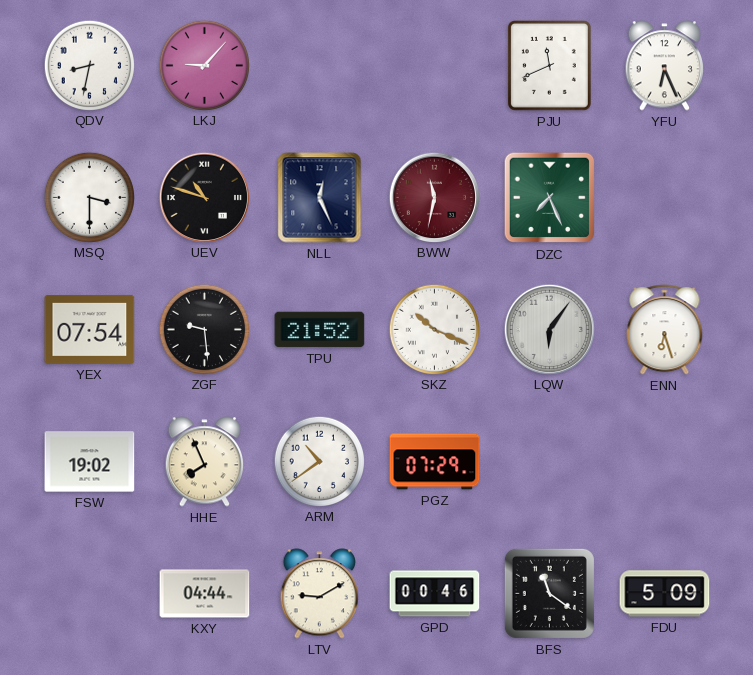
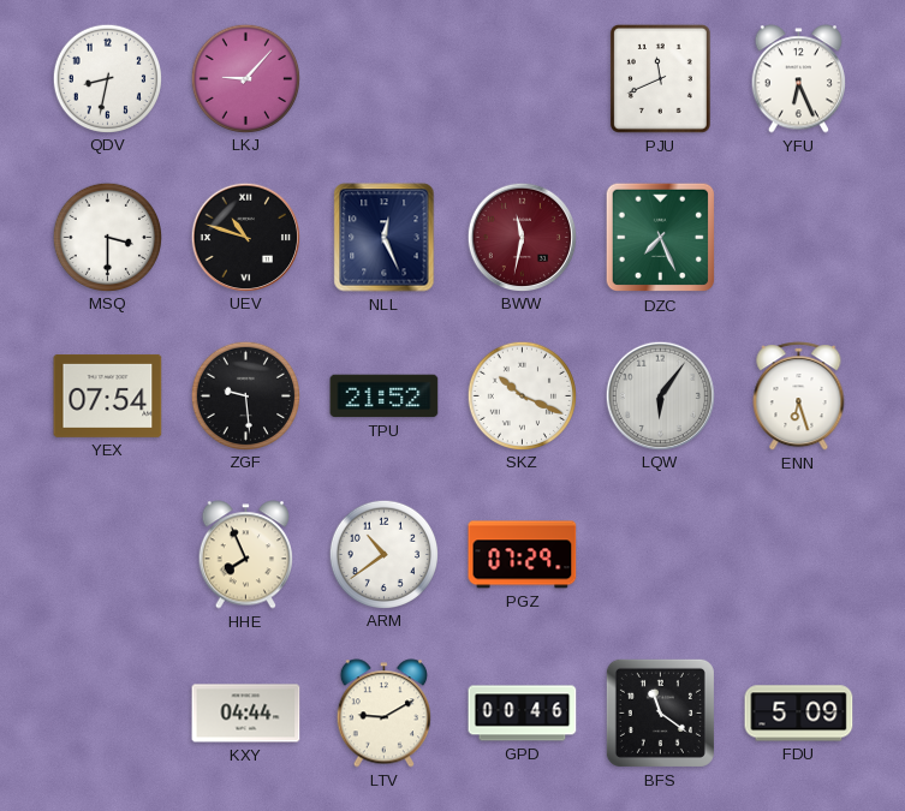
FSW: 19:02 -> none
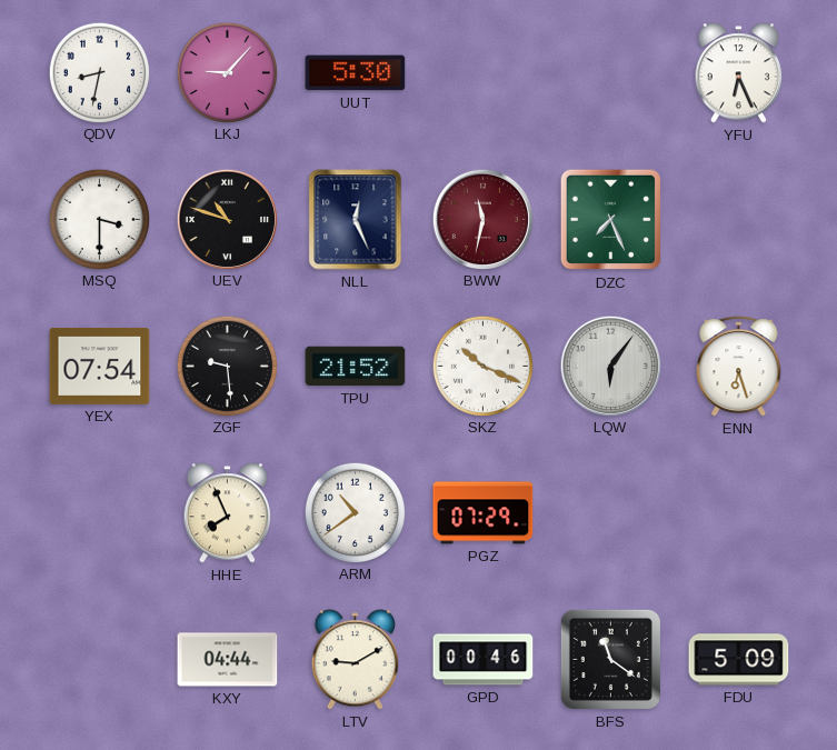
UUT: none -> 5:30
PJU: 11:41 -> none
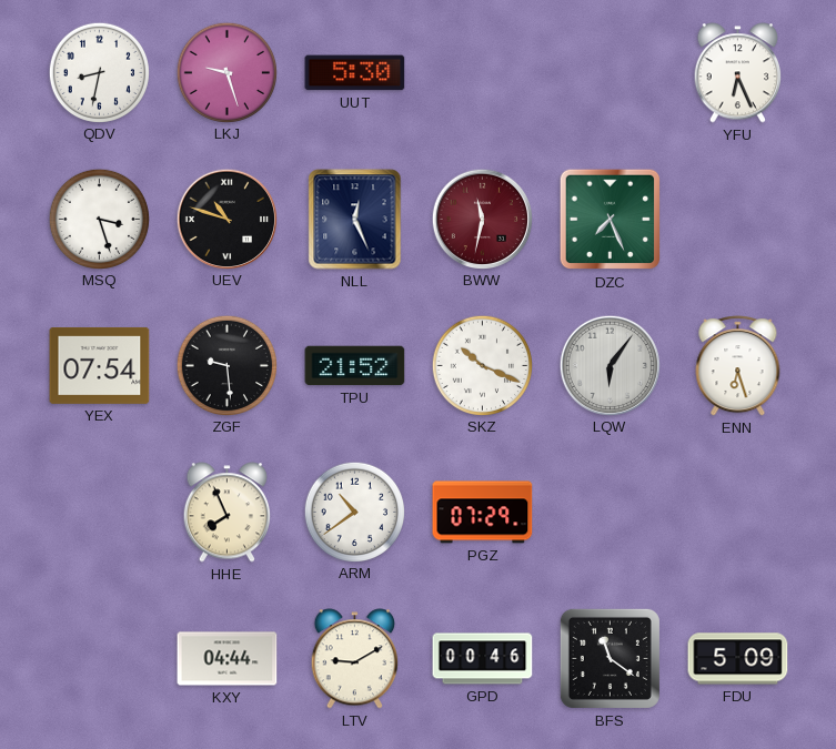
LKJ: 9:07 -> 9:27
MSQ: 3:30 -> 3:27
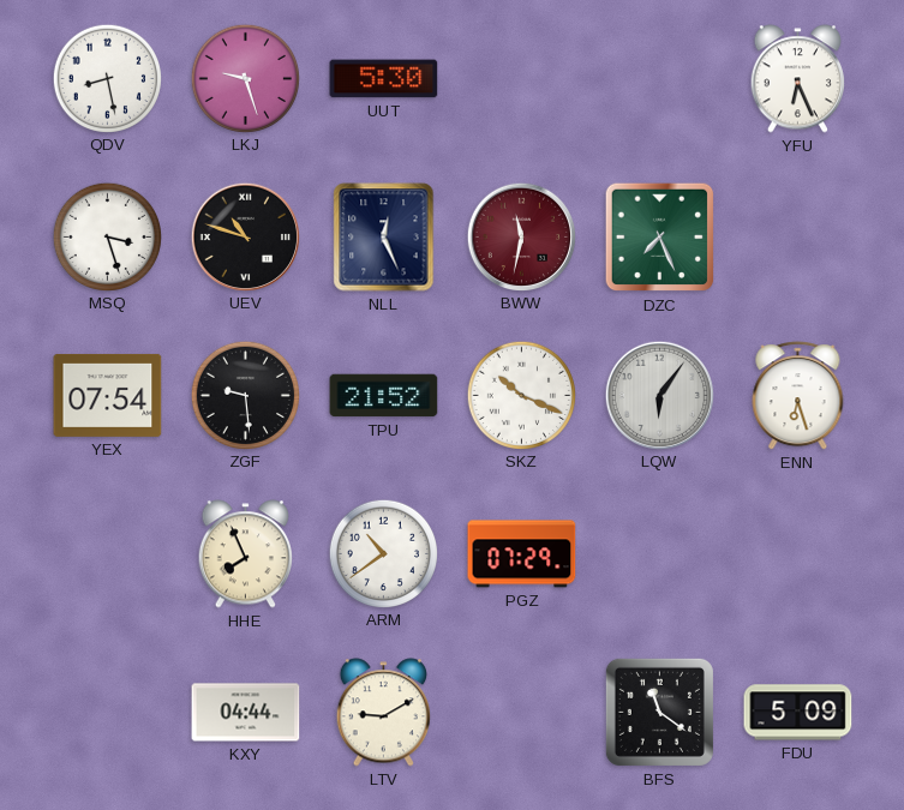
QDV: 8:32 -> 8:28
GPD: 00:46 -> none
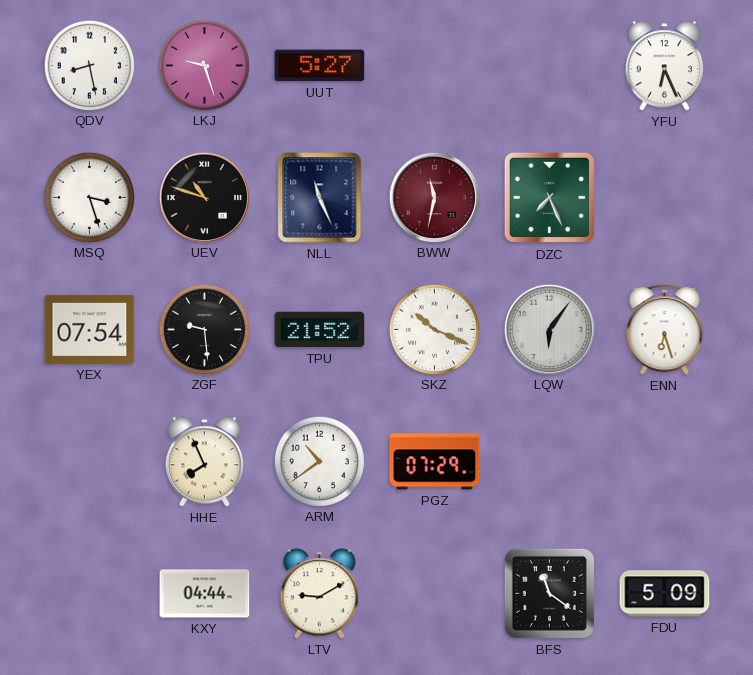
UUT: 5:30 -> 5:27
NLL: 12:26 -> 11:26
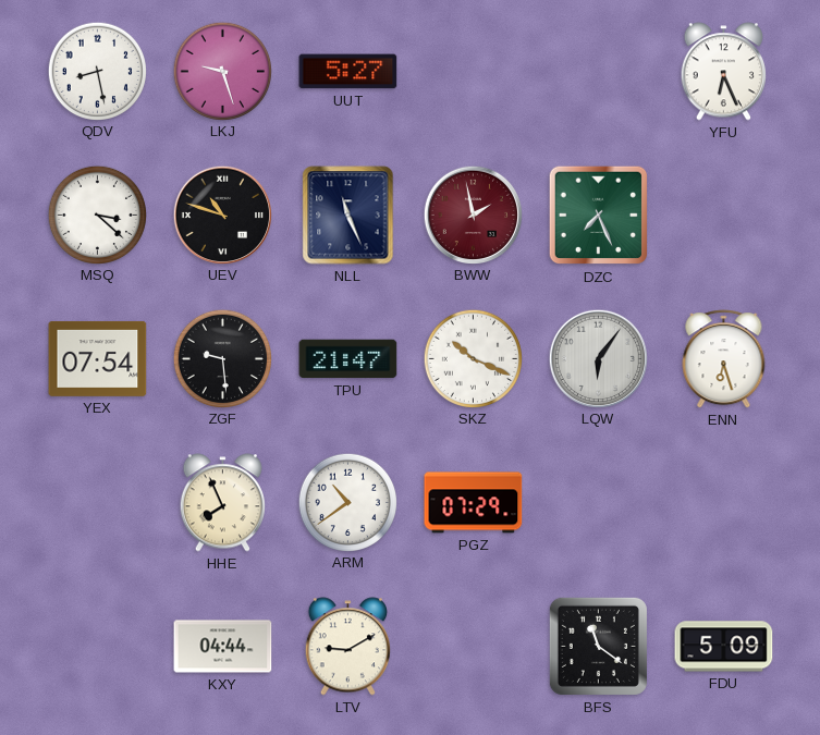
MSQ: 3:27 -> 3:22
BWW: 11:32 -> 1:58
TPU: 21:52 -> 21:47
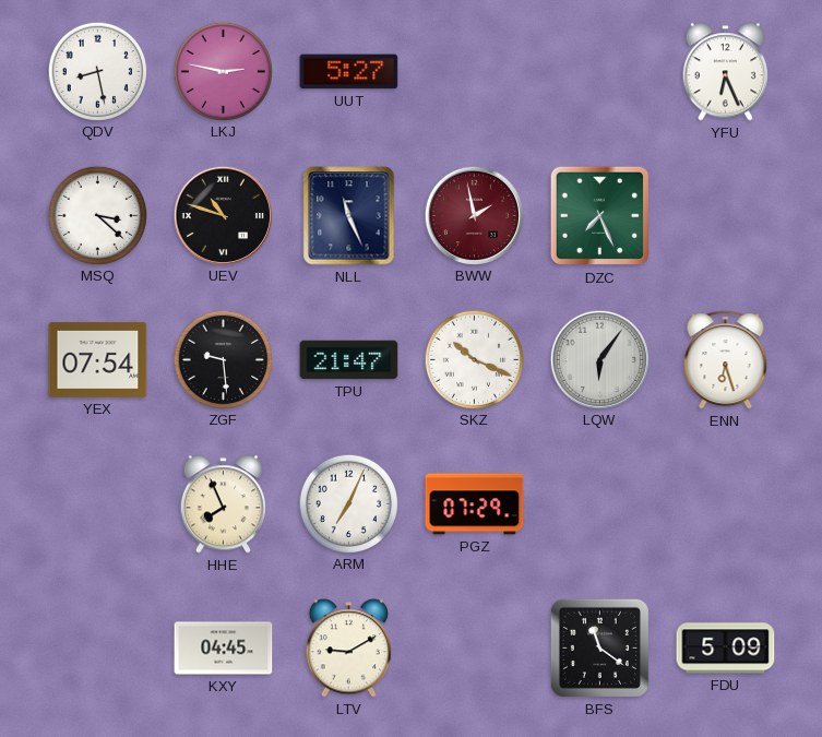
LKJ: 9:27 -> 2:47
ARM: 10:39 -> 7:04
KXY: 04:44 -> 04:45
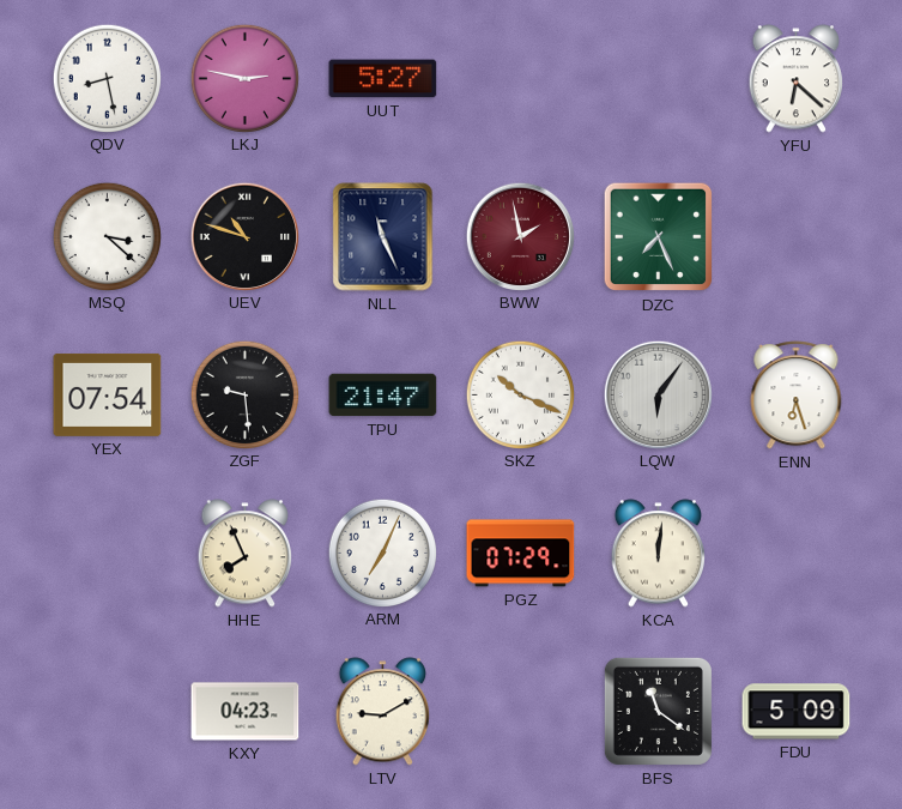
YFU: 6:26 -> 6:22
KCA: none -> 12:01
KXY: 04:45 -> 04:23
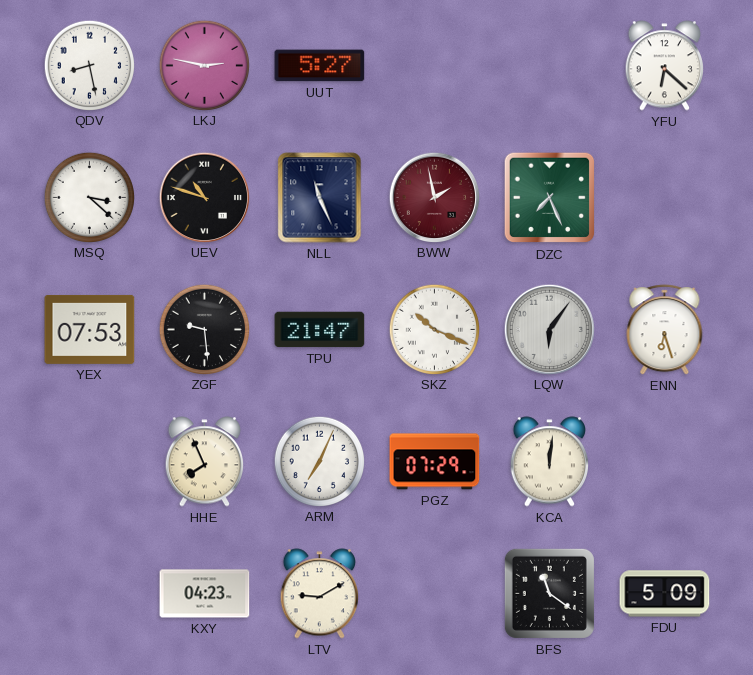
YEX: 07:54 -> 07:53
